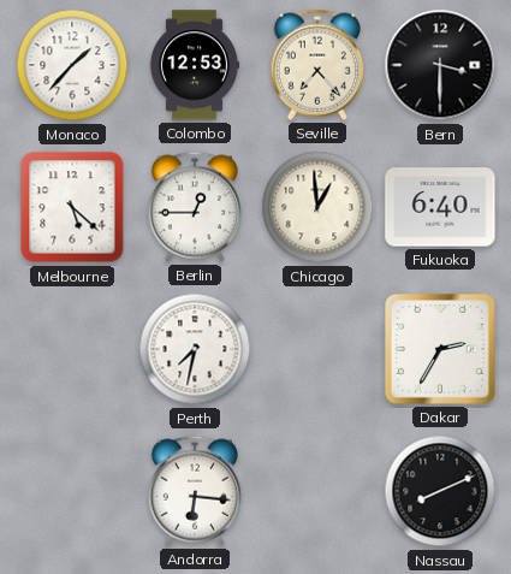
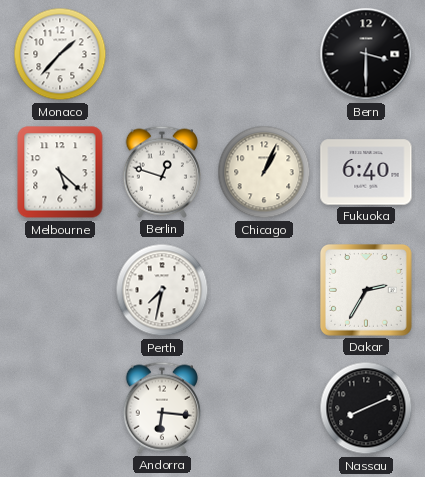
Colombo: 12:53 -> none
Seville: 7:23 -> none
Berlin: 12:45 -> 12:48
Chicago: 12:59 -> 1:04
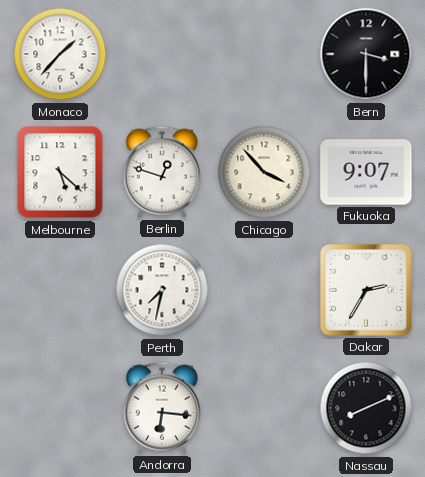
Chicago: 1:04 -> 3:53
Fukuoka: 6:40 -> 9:07
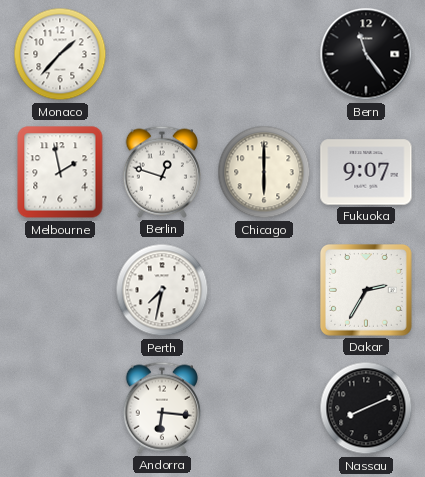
Bern: 3:30 -> 11:24
Melbourne: 5:22 -> 1:58
Chicago: 3:53 -> 6:00
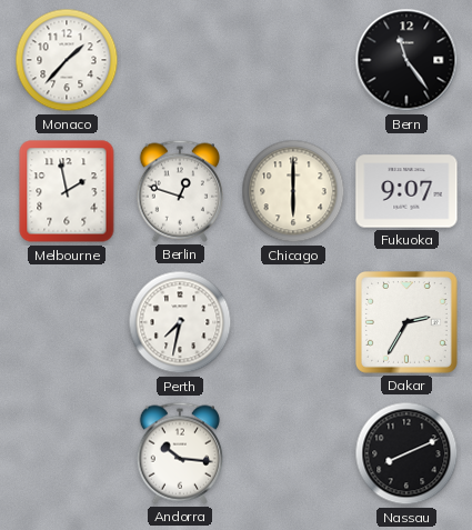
Andorra: 6:16 -> 10:16
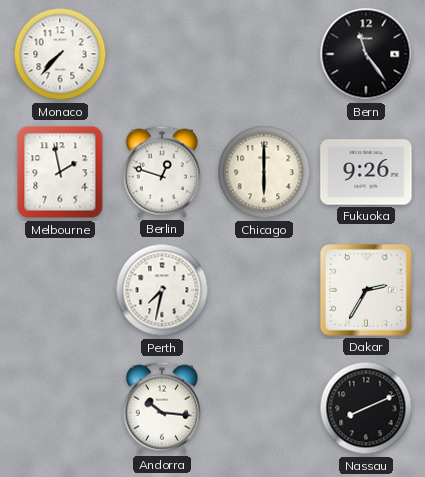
Monaco: 1:37 -> 7:37
Fukuoka: 9:07 -> 9:26
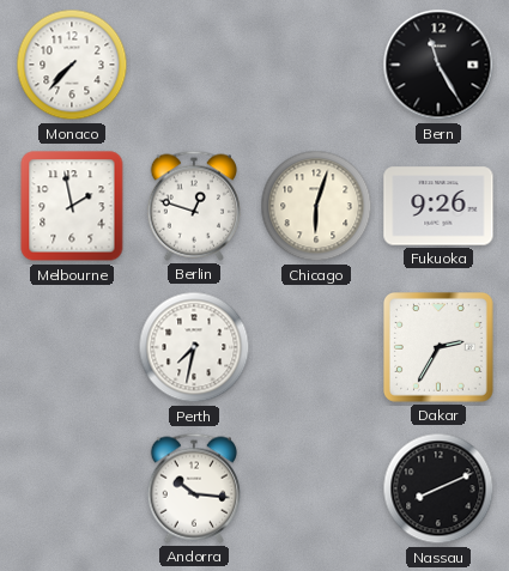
Bern: 11:24 -> 11:25
Chicago: 6:00 -> 6:03
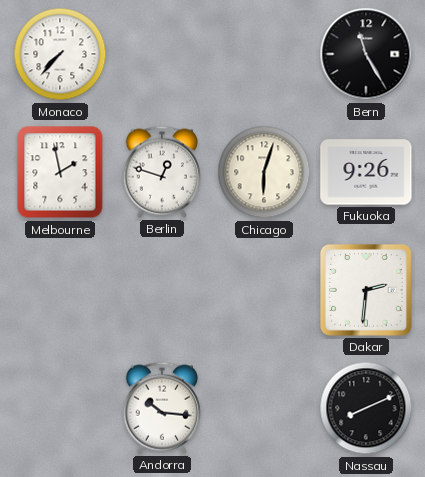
Perth: 7:32 -> none
Dakar: 2:35 -> 2:31
